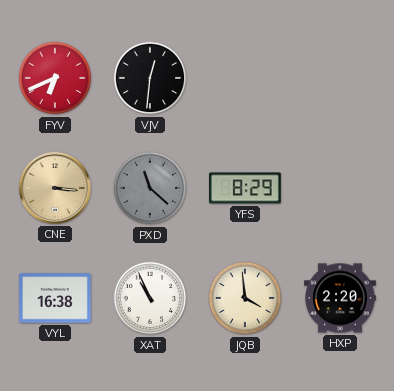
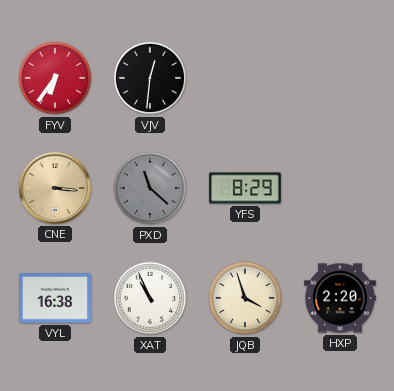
FYV: 6:41 -> 6:36
JQB: 3:59 -> 3:57
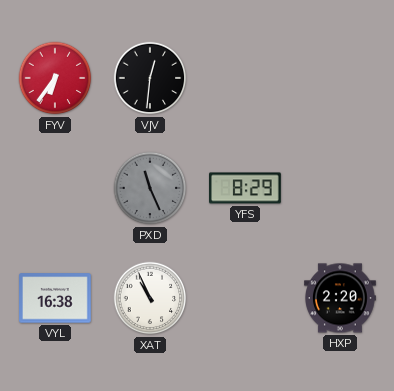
CNE: 3:16 -> none
PXD: 11:22 -> 11:26
JQB: 3:57 -> none
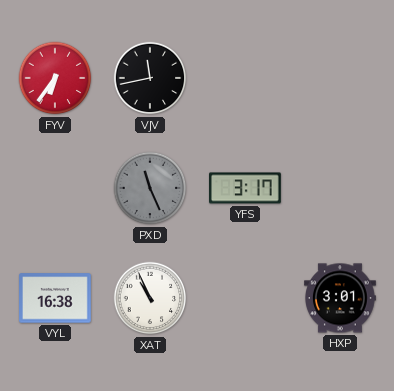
VJV: 12:31 -> 11:43
YFS: 8:29 -> 3:17
HXP: 2:20 -> 3:01
